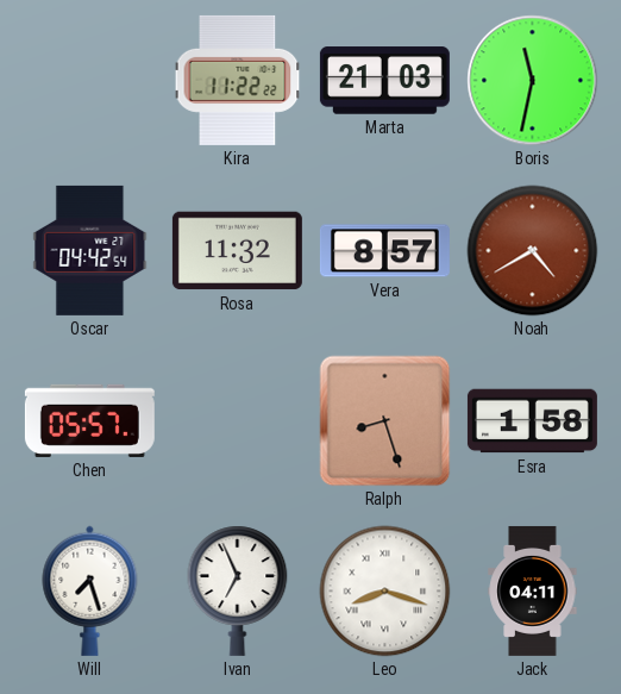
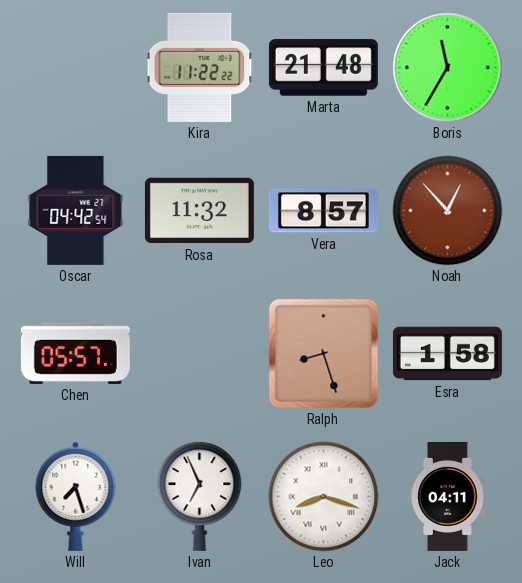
Marta: 21:03 -> 21:48
Boris: 11:32 -> 11:35
Noah: 4:40 -> 12:53
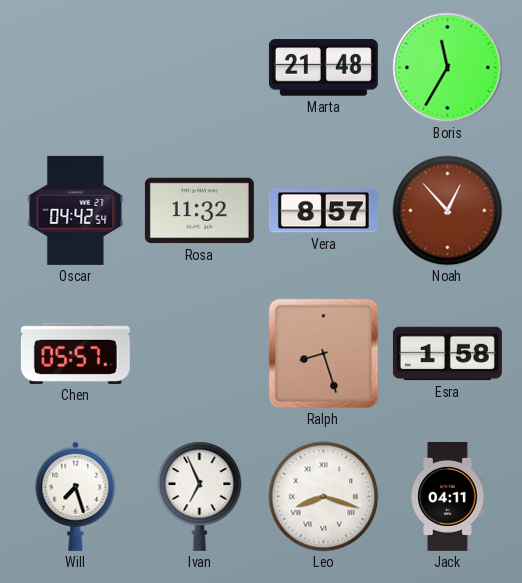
Kira: 11:22 -> none
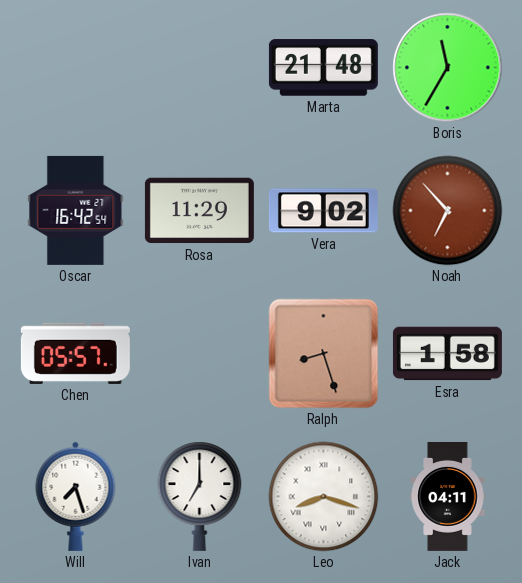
Oscar: 04:42 -> 16:42
Rosa: 11:32 -> 11:29
Vera: 8:57 -> 9:02
Noah: 12:53 -> 6:53
Ivan: 6:56 -> 7:00
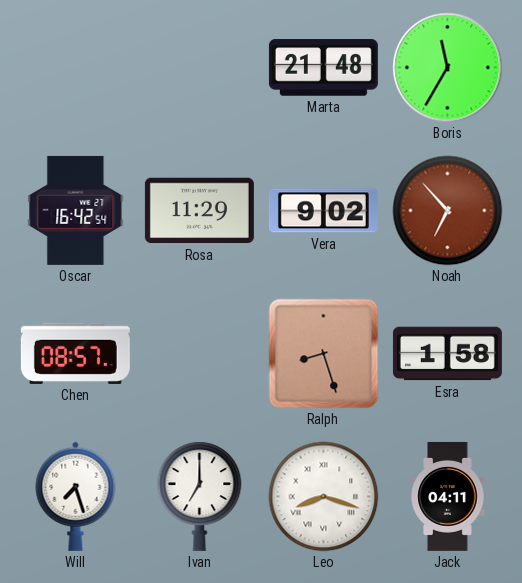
Chen: 05:57 -> 08:57
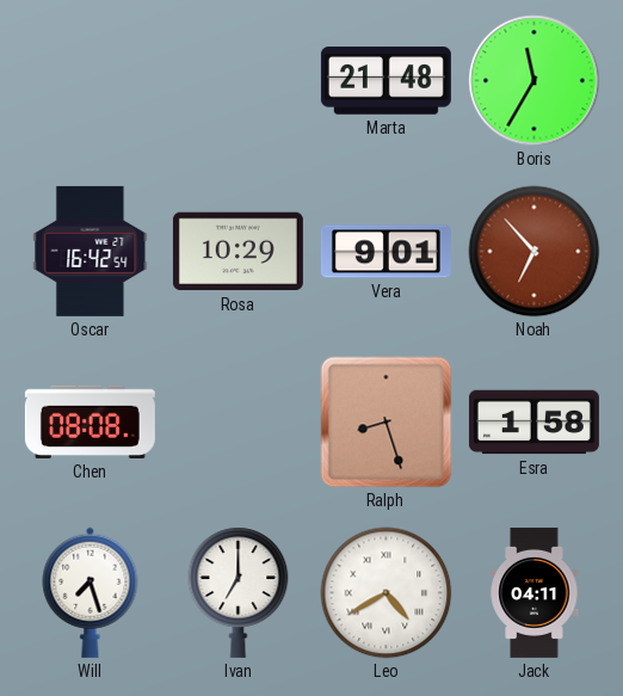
Rosa: 11:29 -> 10:29
Vera: 9:02 -> 9:01
Chen: 08:57 -> 08:08
Leo: 8:18 -> 4:40
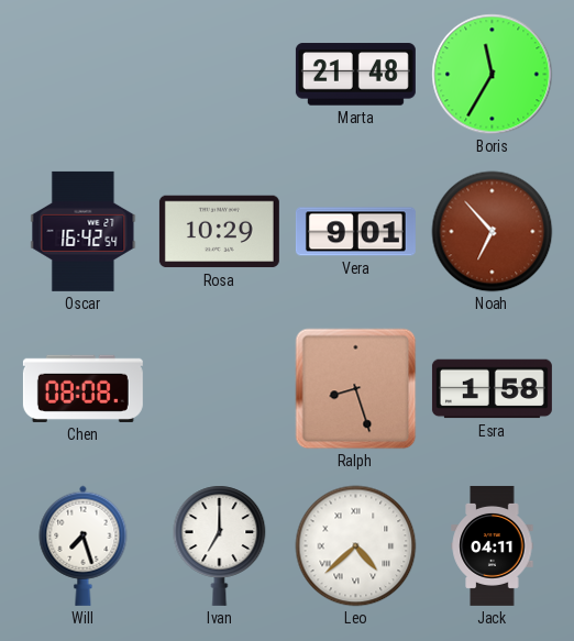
Leo: 4:40 -> 4:38
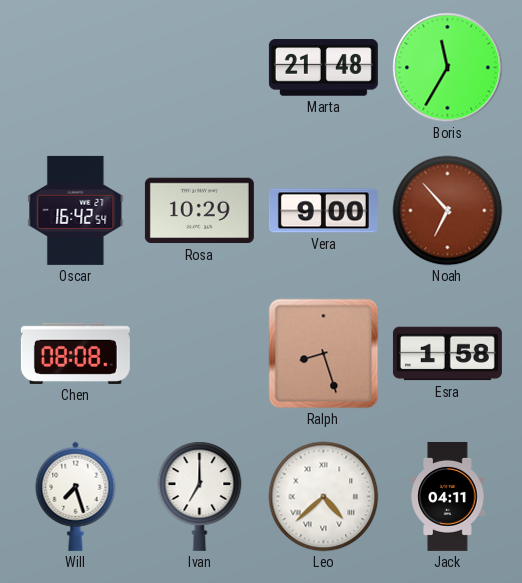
Vera: 9:01 -> 9:00
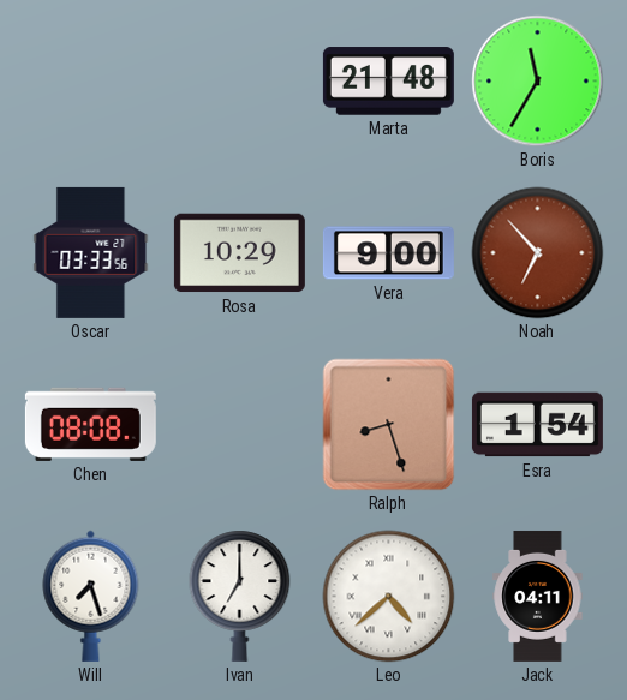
Oscar: 16:42 -> 03:33
Esra: 1:58 -> 1:54
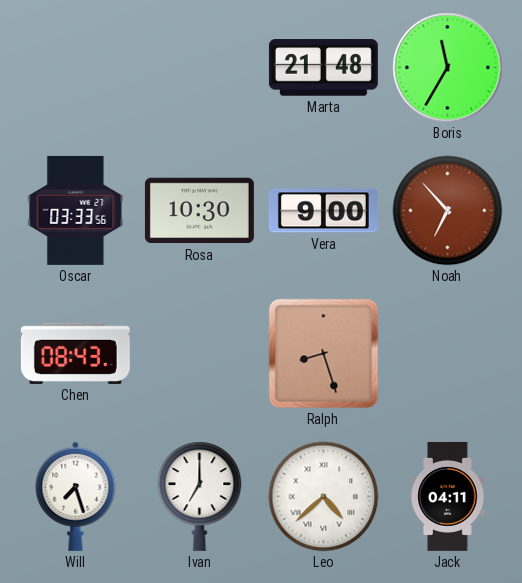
Rosa: 10:29 -> 10:30
Chen: 08:08 -> 08:43
Esra: 1:54 -> none
